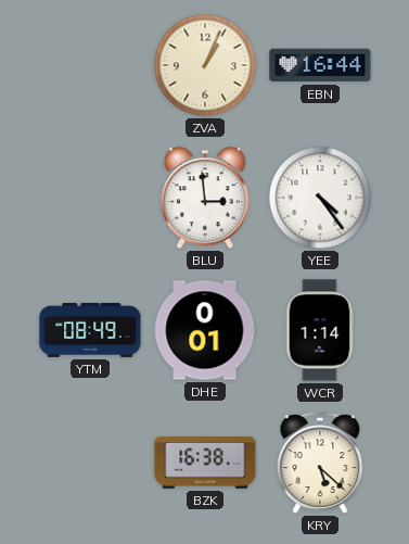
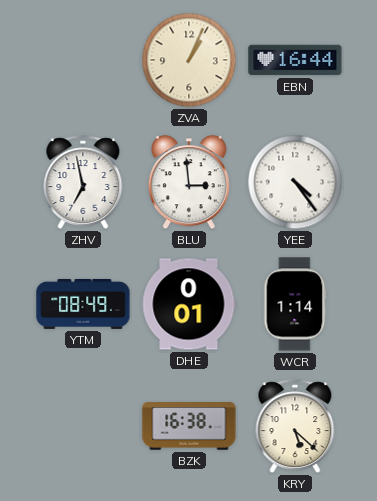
ZHV: none -> 6:58
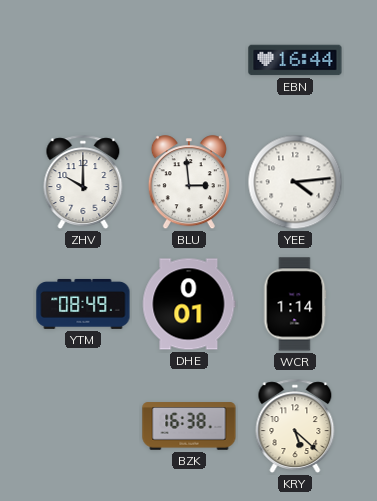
ZVA: 1:04 -> none
ZHV: 6:58 -> 10:00
YEE: 4:24 -> 4:14
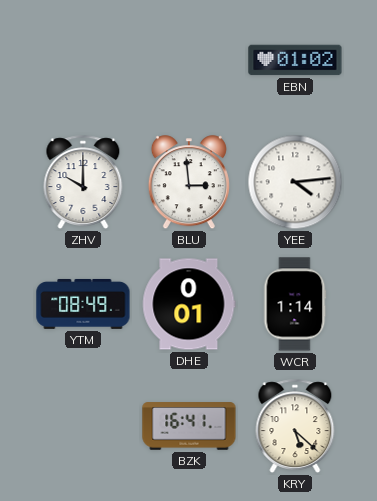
EBN: 16:44 -> 01:02
BZK: 16:38 -> 16:41
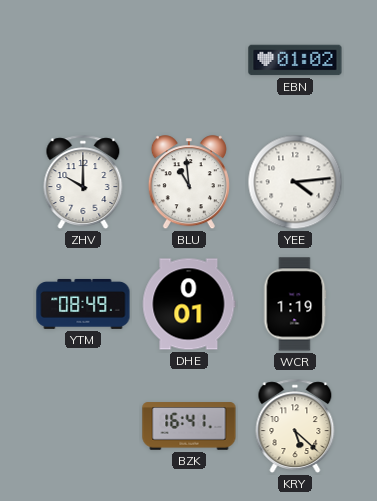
BLU: 2:59 -> 10:59
WCR: 1:14 -> 1:19
